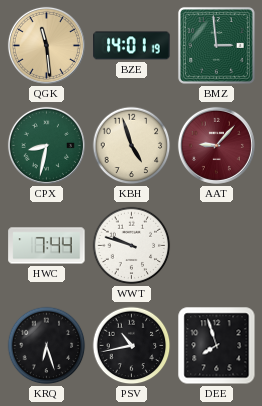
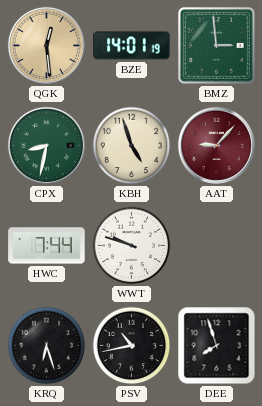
QGK: 11:29 -> 12:29
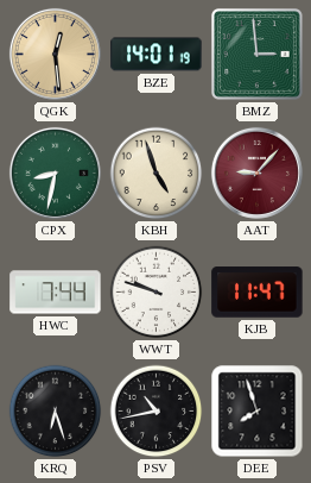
KJB: none -> 11:47
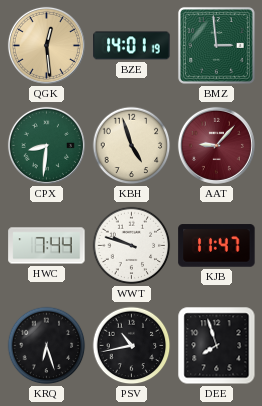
CPX: 8:32 -> 8:31
